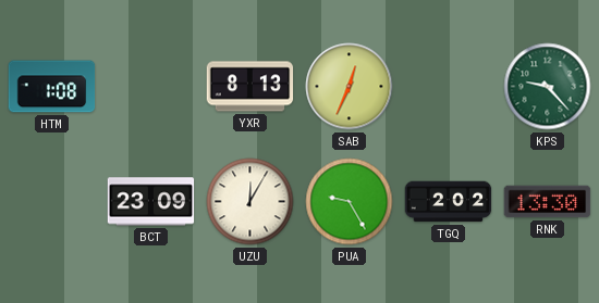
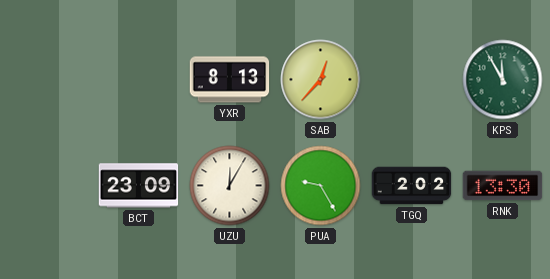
HTM: 1:08 -> none
SAB: 12:34 -> 12:37
KPS: 9:23 -> 11:55
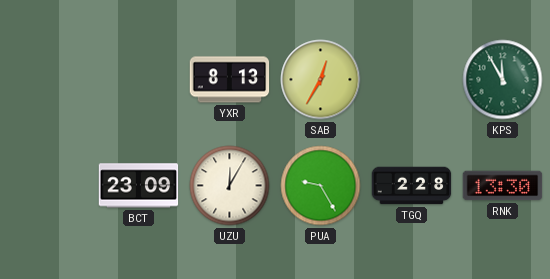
SAB: 12:37 -> 12:35
TGQ: 2:02 -> 2:28
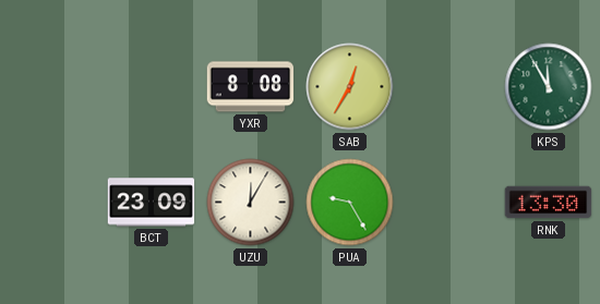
YXR: 8:13 -> 8:08
TGQ: 2:28 -> none
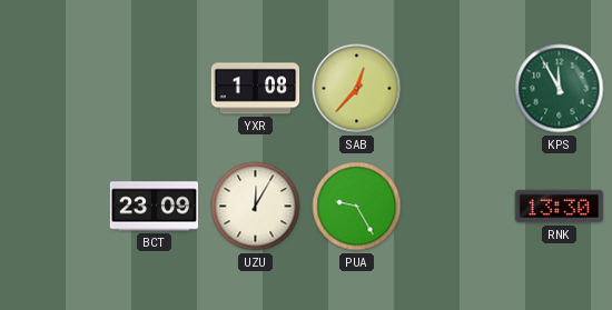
YXR: 8:08 -> 1:08
SAB: 12:35 -> 12:37
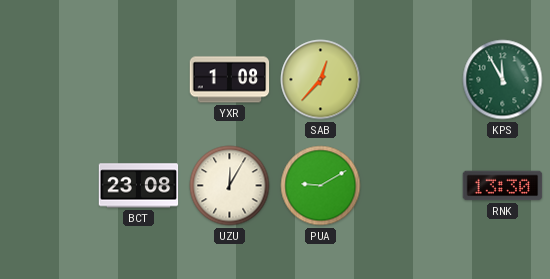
BCT: 23:09 -> 23:08
PUA: 9:25 -> 9:10
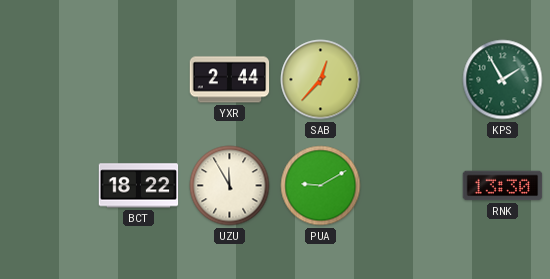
YXR: 1:08 -> 2:44
KPS: 11:55 -> 1:55
BCT: 23:08 -> 18:22
UZU: 12:05 -> 11:55
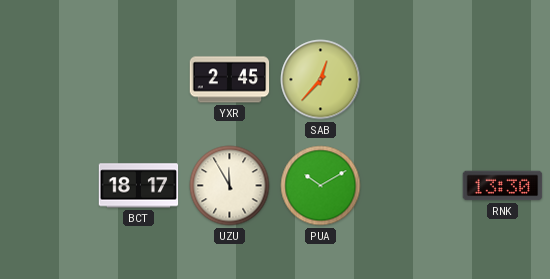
YXR: 2:44 -> 2:45
KPS: 1:55 -> none
BCT: 18:22 -> 18:17
PUA: 9:10 -> 10:10
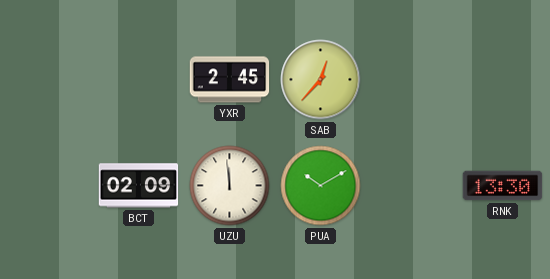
BCT: 18:17 -> 02:09
UZU: 11:55 -> 11:59
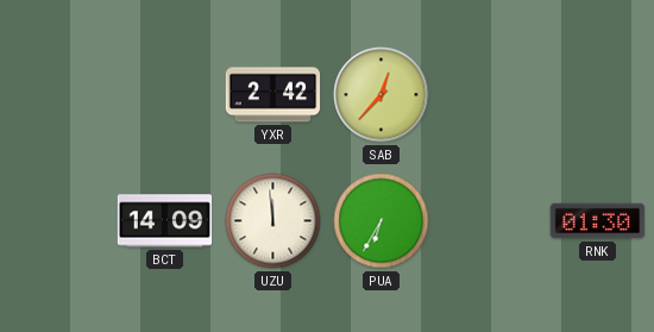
YXR: 2:45 -> 2:42
BCT: 02:09 -> 14:09
PUA: 10:10 -> 6:35
RNK: 13:30 -> 01:30
